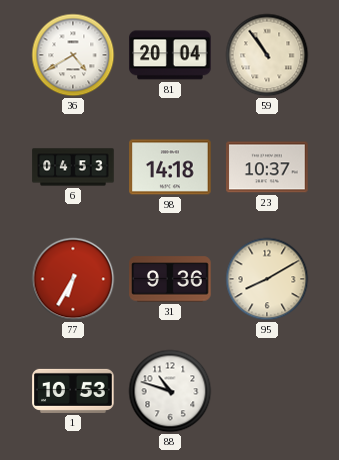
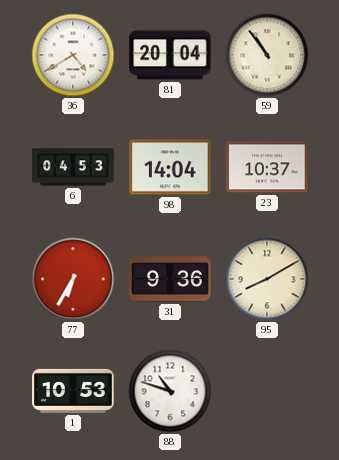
98: 14:18 -> 14:04
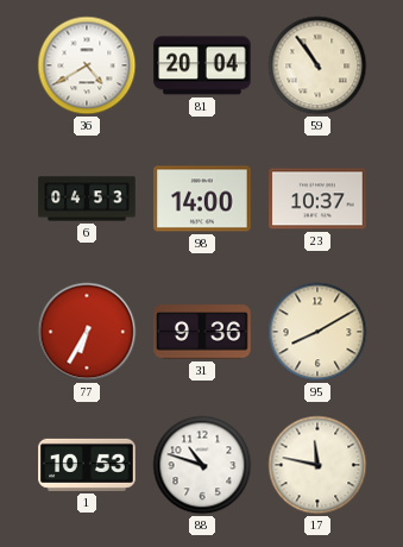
98: 14:04 -> 14:00
17: none -> 11:47
